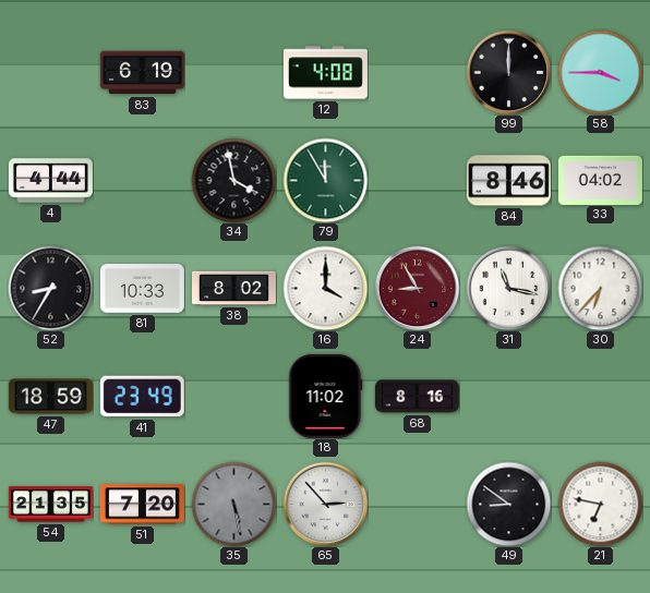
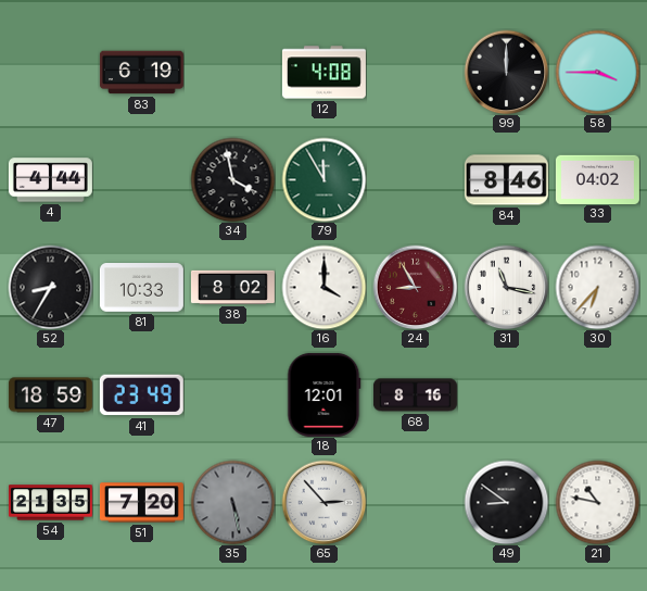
18: 11:02 -> 12:01
21: 6:47 -> 10:47
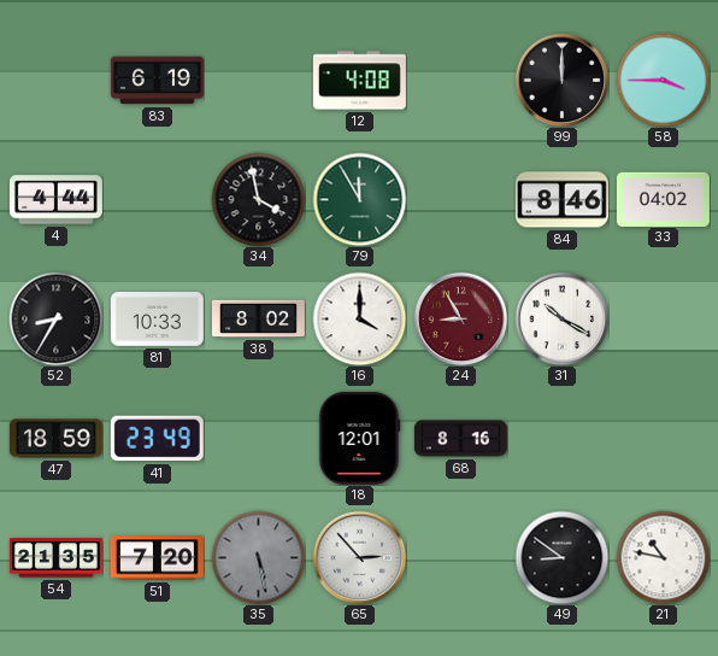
31: 11:17 -> 10:20
30: 6:37 -> none
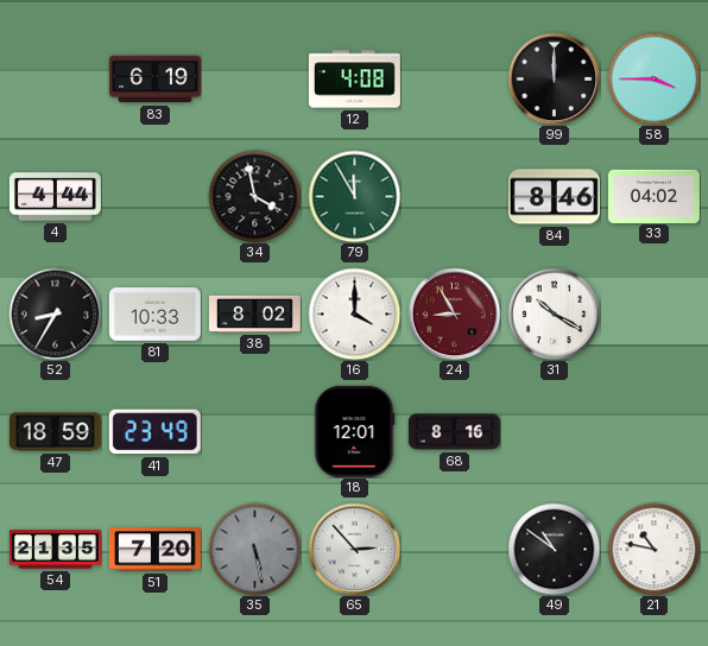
49: 8:51 -> 10:51
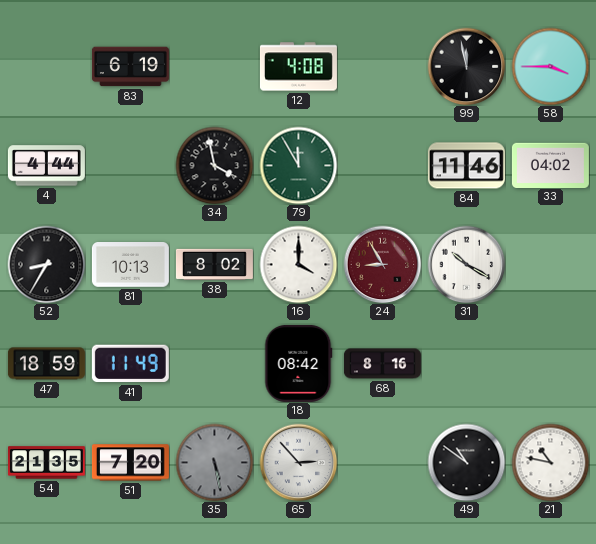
99: 12:00 -> 11:58
84: 8:46 -> 11:46
81: 10:33 -> 10:13
41: 23:49 -> 11:49
18: 12:01 -> 08:42
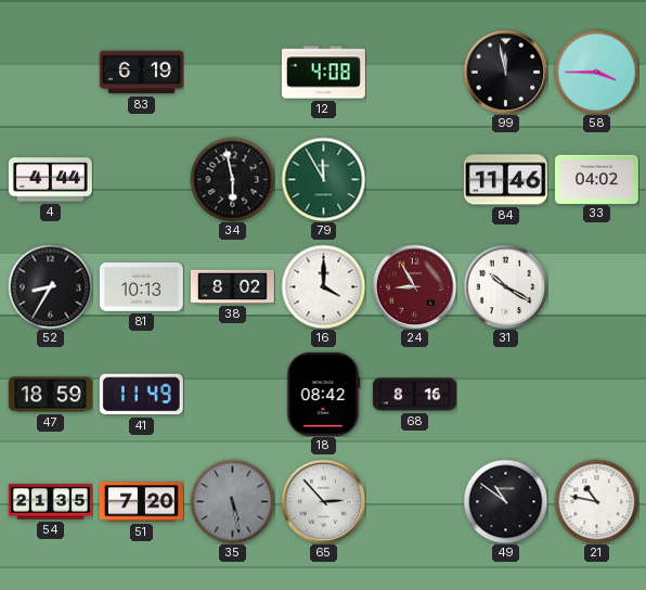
34: 3:58 -> 5:58
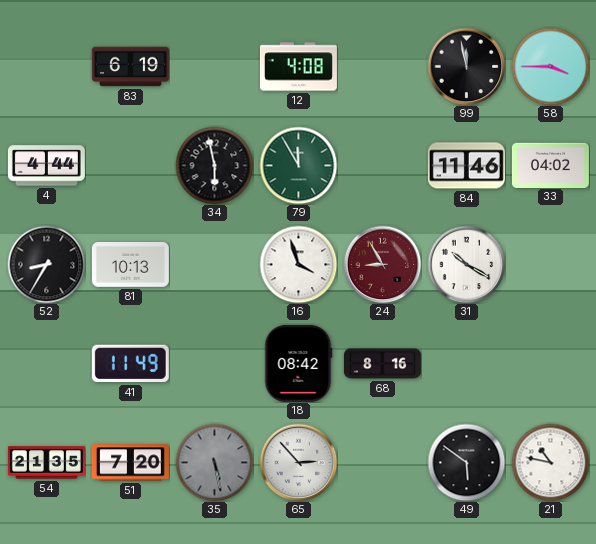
38: 8:02 -> none
16: 4:00 -> 3:57
47: 18:59 -> none
49: 10:51 -> 5:51
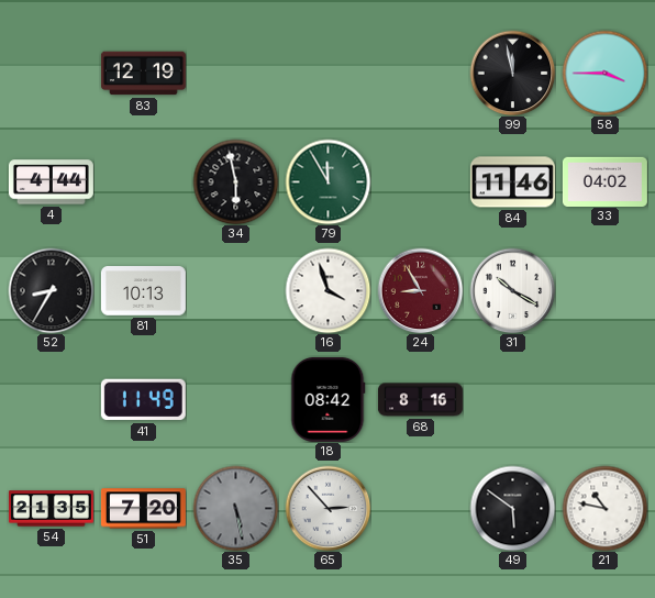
83: 6:19 -> 12:19
12: 4:08 -> none
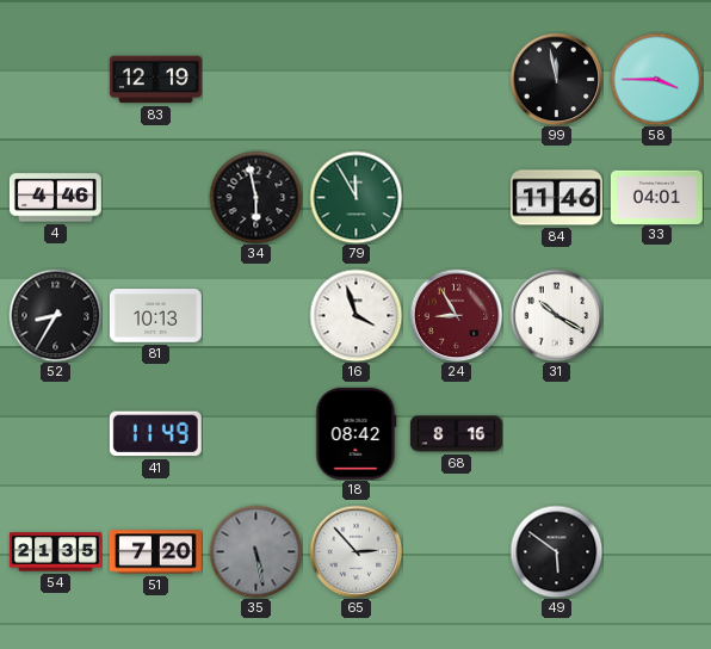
4: 4:44 -> 4:46
33: 04:02 -> 04:01
21: 10:47 -> none
